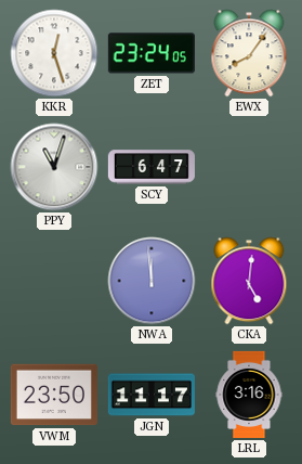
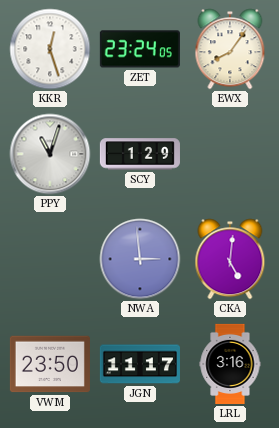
SCY: 6:47 -> 1:29
NWA: 11:59 -> 2:59
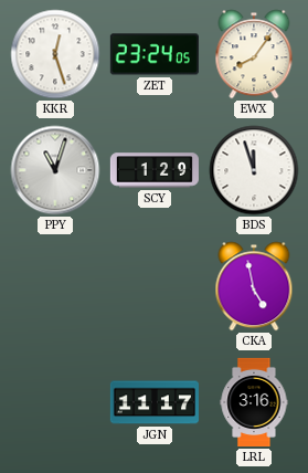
BDS: none -> 11:57
NWA: 2:59 -> none
CKA: 5:01 -> 4:58
VWM: 23:50 -> none
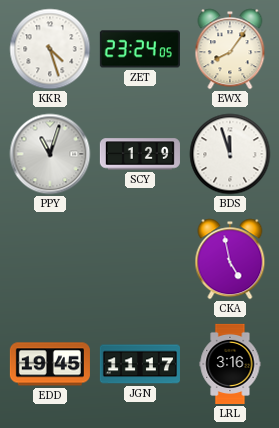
KKR: 12:27 -> 4:27
EDD: none -> 19:45
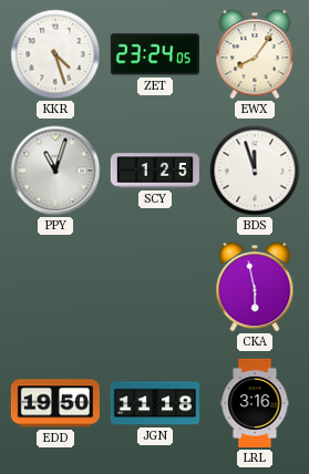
SCY: 1:29 -> 1:25
CKA: 4:58 -> 5:58
EDD: 19:45 -> 19:50
JGN: 11:17 -> 11:18
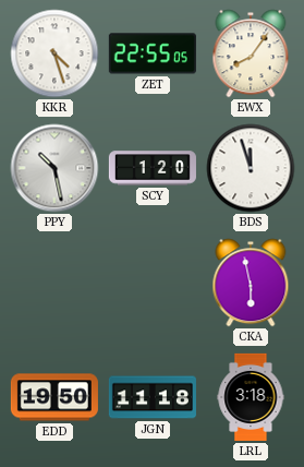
ZET: 23:24 -> 22:55
PPY: 11:03 -> 10:28
SCY: 1:25 -> 1:20
LRL: 3:16 -> 3:18
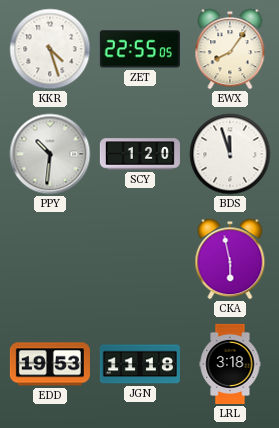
PPY: 10:28 -> 10:31
EDD: 19:50 -> 19:53
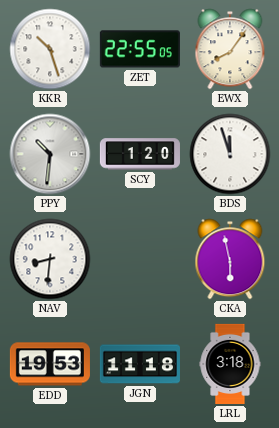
KKR: 4:27 -> 10:27
NAV: none -> 8:31
